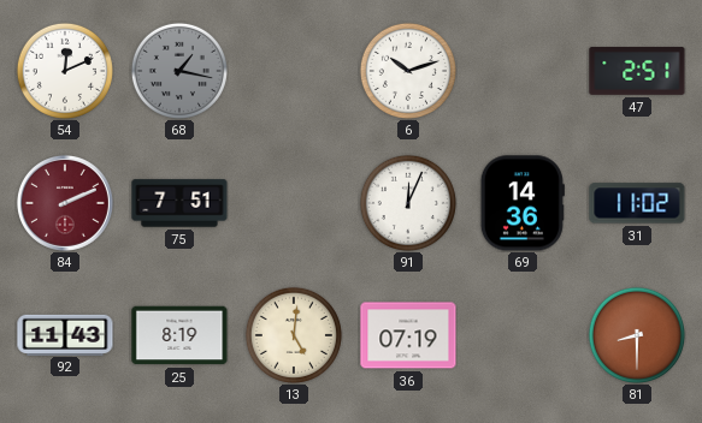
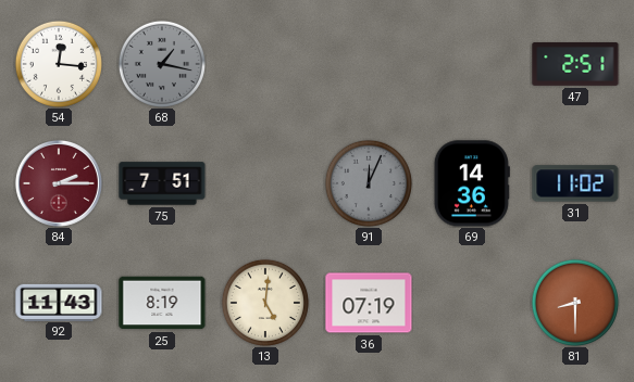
54: 12:11 -> 12:16
6: 10:12 -> none
84: 2:11 -> 2:15
91 dial: white -> grey
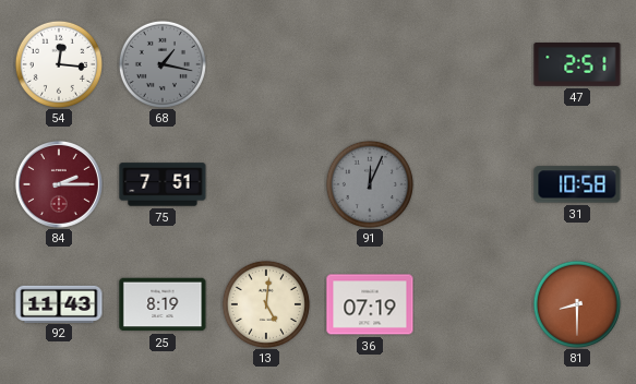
69: 14:36 -> none
31: 11:02 -> 10:58
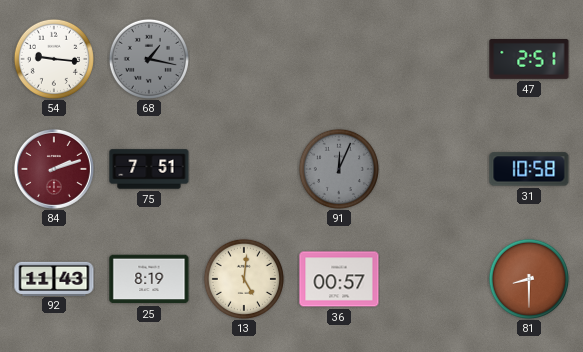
54: 12:16 -> 9:16
84: 2:15 -> 2:12
36: 07:19 -> 00:57
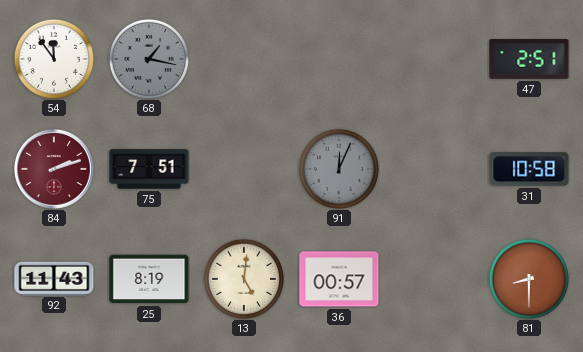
54: 9:16 -> 11:54
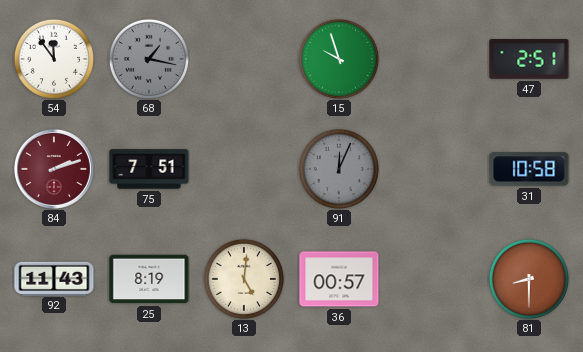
15: none -> 9:57
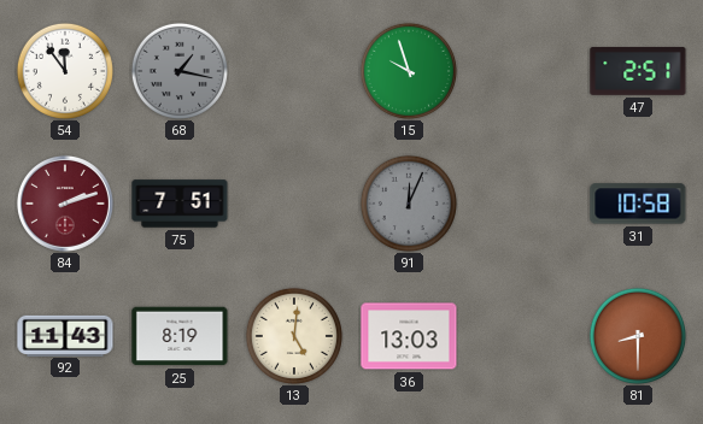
36: 00:57 -> 13:03
